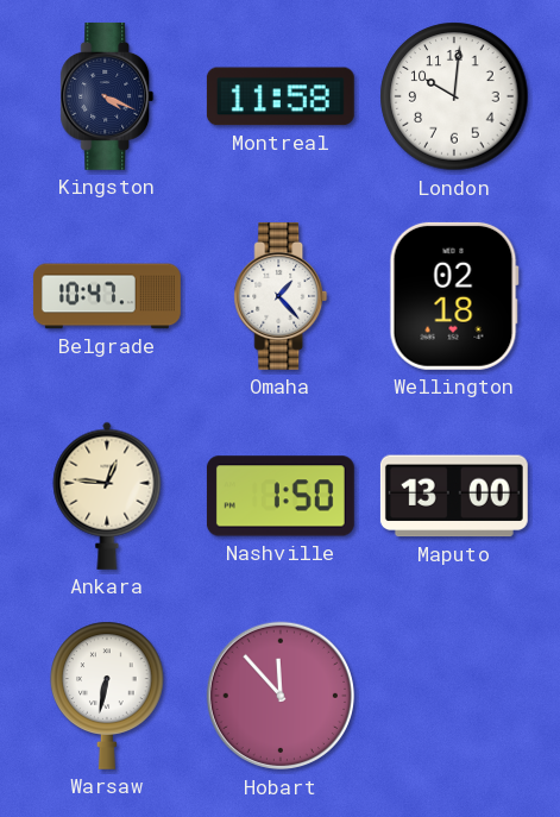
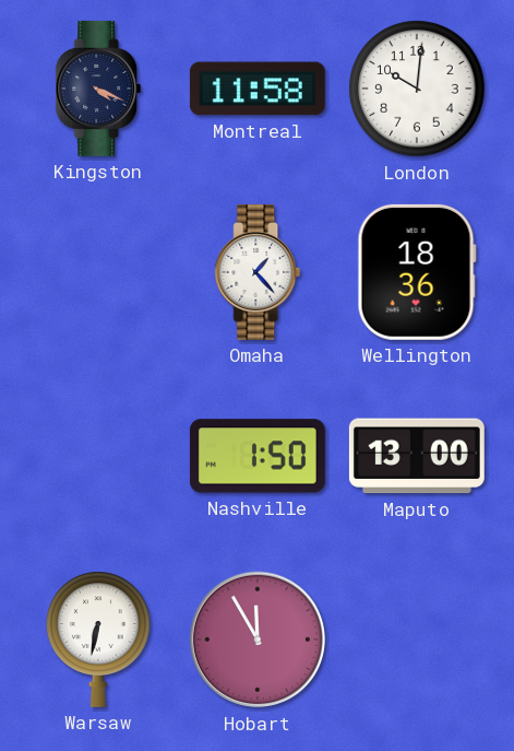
Belgrade: 10:47 -> none
Wellington: 02:18 -> 18:36
Ankara: 12:46 -> none
Hobart: 11:53 -> 11:55
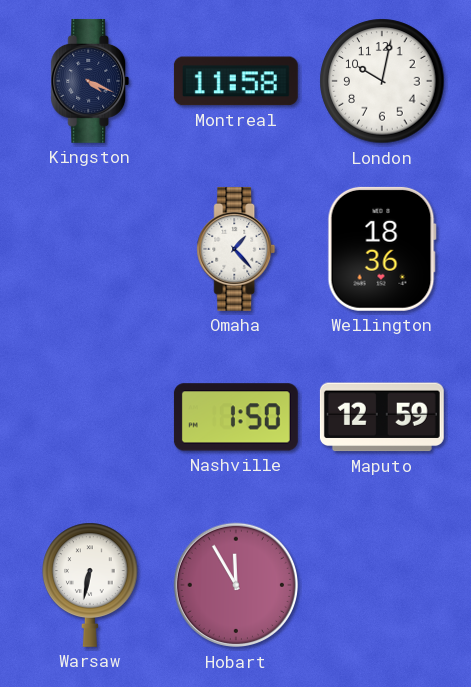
London: 10:01 -> 10:02
Maputo: 13:00 -> 12:59
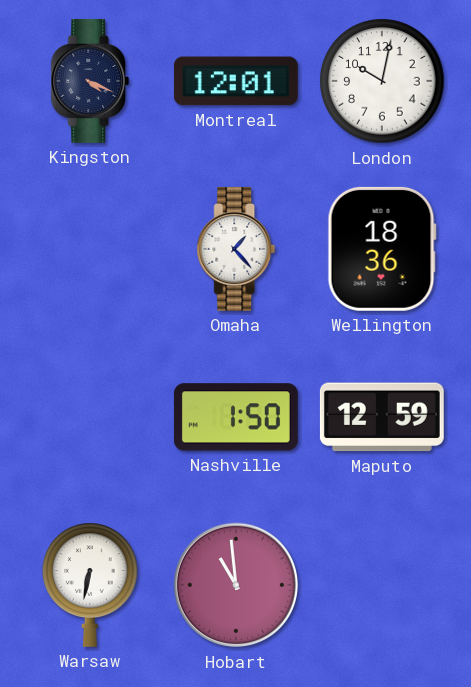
Montreal: 11:58 -> 12:01
Hobart: 11:55 -> 10:59
